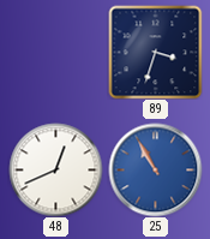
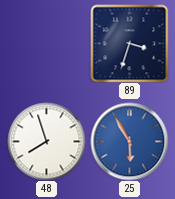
48: 12:41 -> 7:57
25: 10:55 -> 5:55
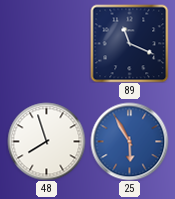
89: 3:33 -> 11:19
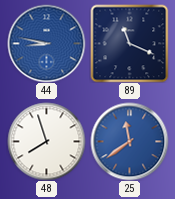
44: none -> 8:47
25: 5:55 -> 11:39
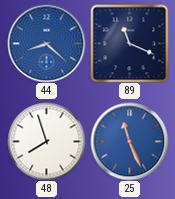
44: 8:47 -> 8:22
25: 11:39 -> 11:26
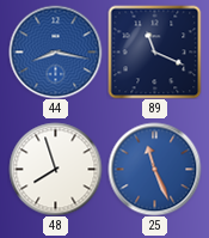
44: 8:22 -> 8:17
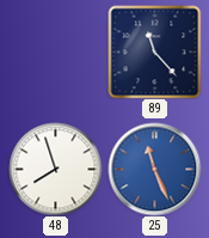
44: 8:17 -> none
89: 11:19 -> 11:23
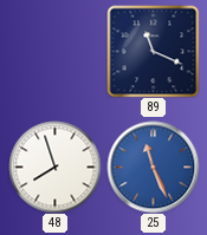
89: 11:23 -> 11:19
